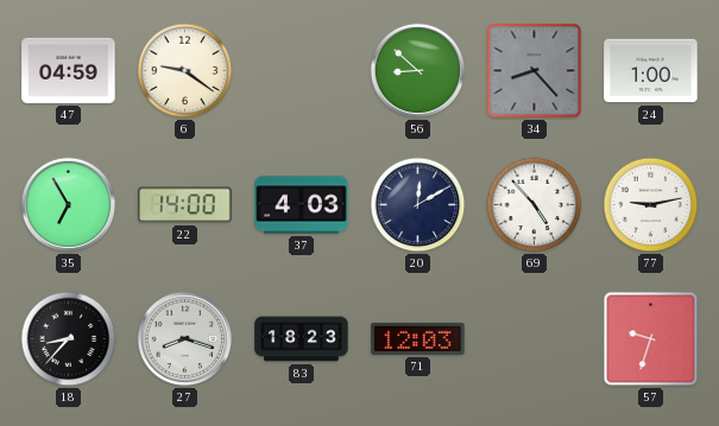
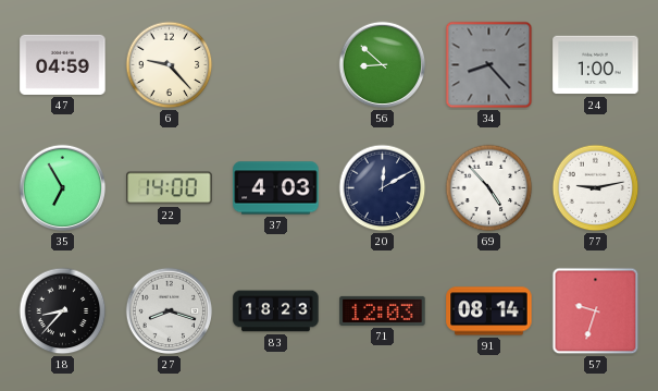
6: 9:21 -> 9:23
91: none -> 08:14
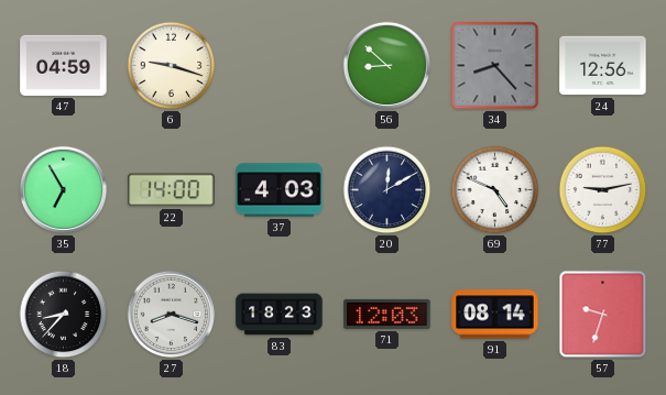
6: 9:23 -> 9:18
24: 1:00 -> 12:56
69: 4:53 -> 4:49
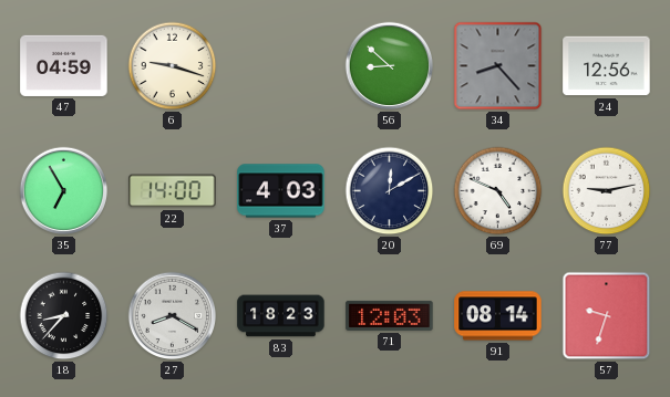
27: 8:18 -> 8:20
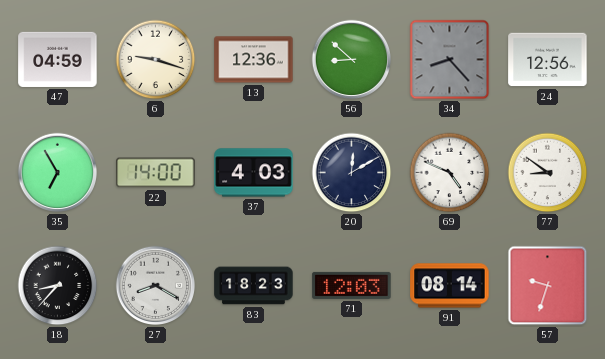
13: none -> 12:36
77: 9:13 -> 8:51
